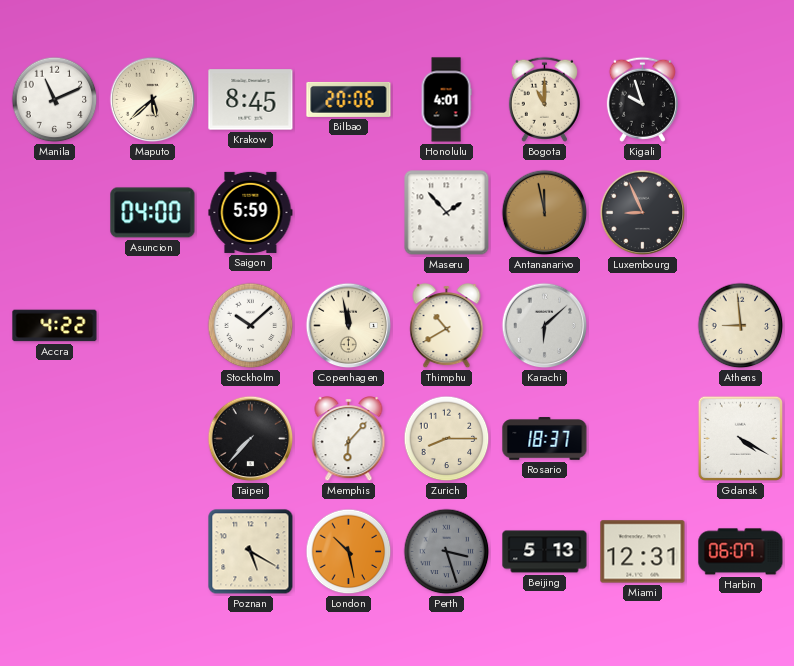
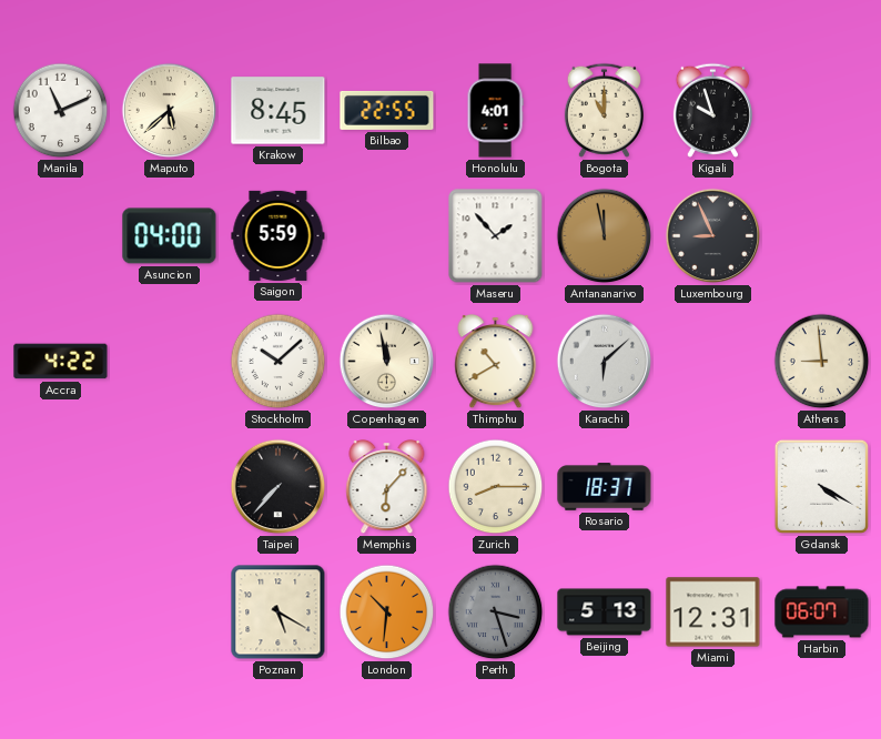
Bilbao: 20:06 -> 22:55
London: 10:28 -> 10:31
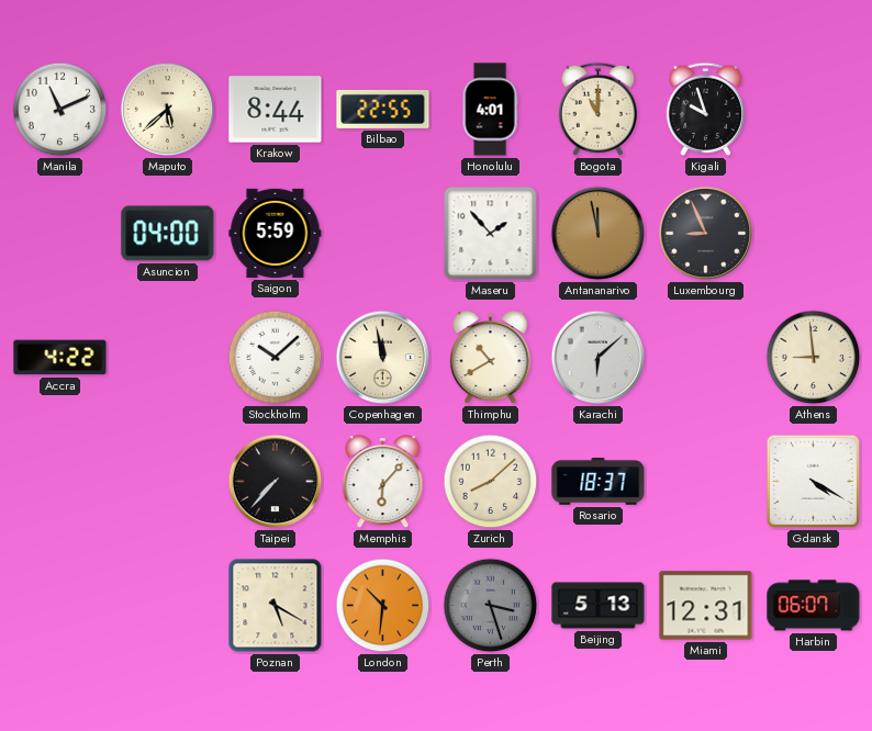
Krakow: 8:45 -> 8:44
Zurich: 8:15 -> 8:08
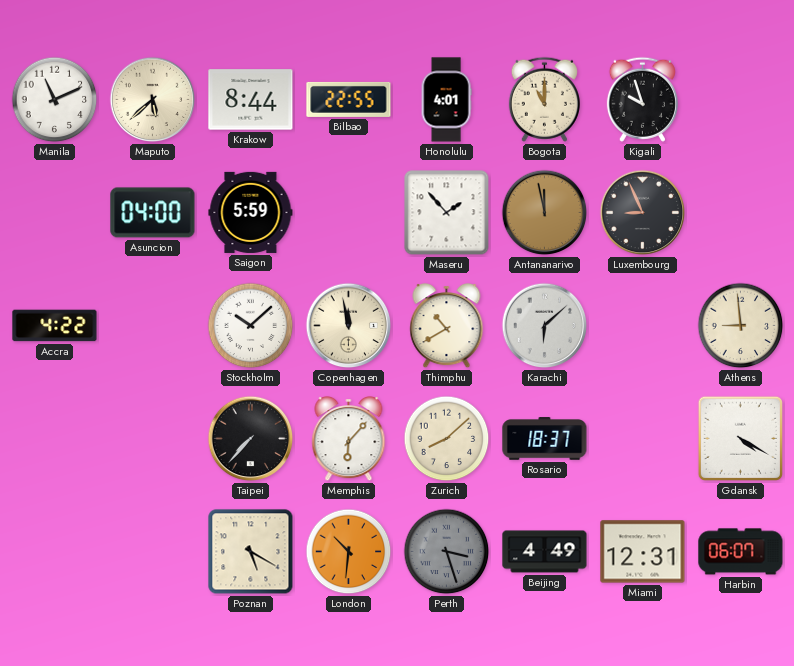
Beijing: 5:13 -> 4:49
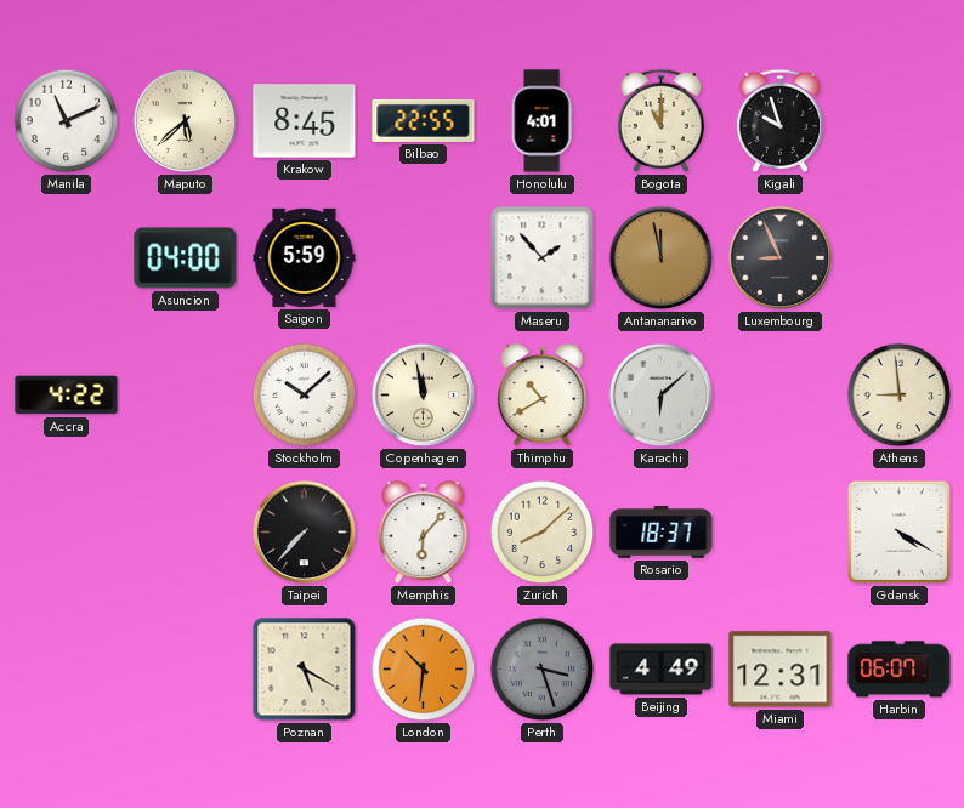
Krakow: 8:44 -> 8:45
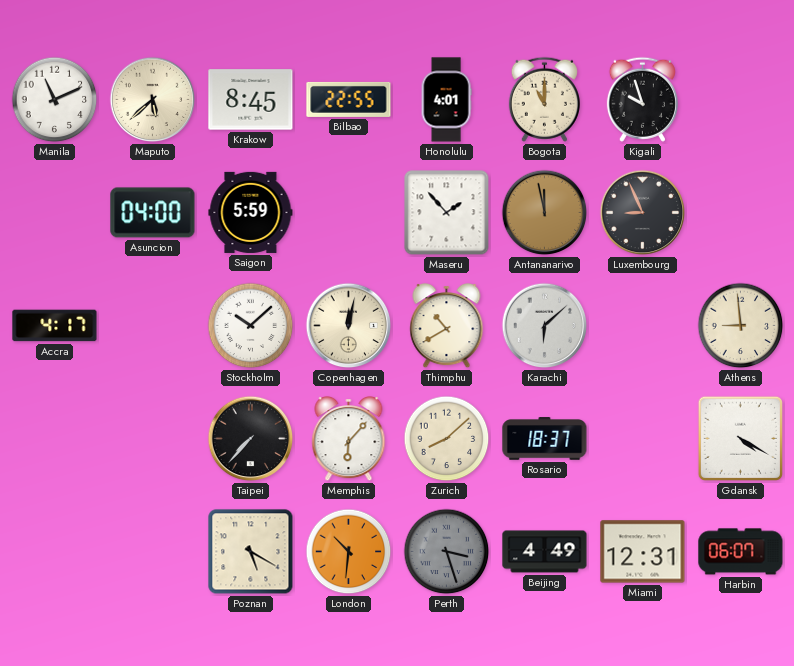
Accra: 4:22 -> 4:17
Copenhagen: 11:58 -> 12:02
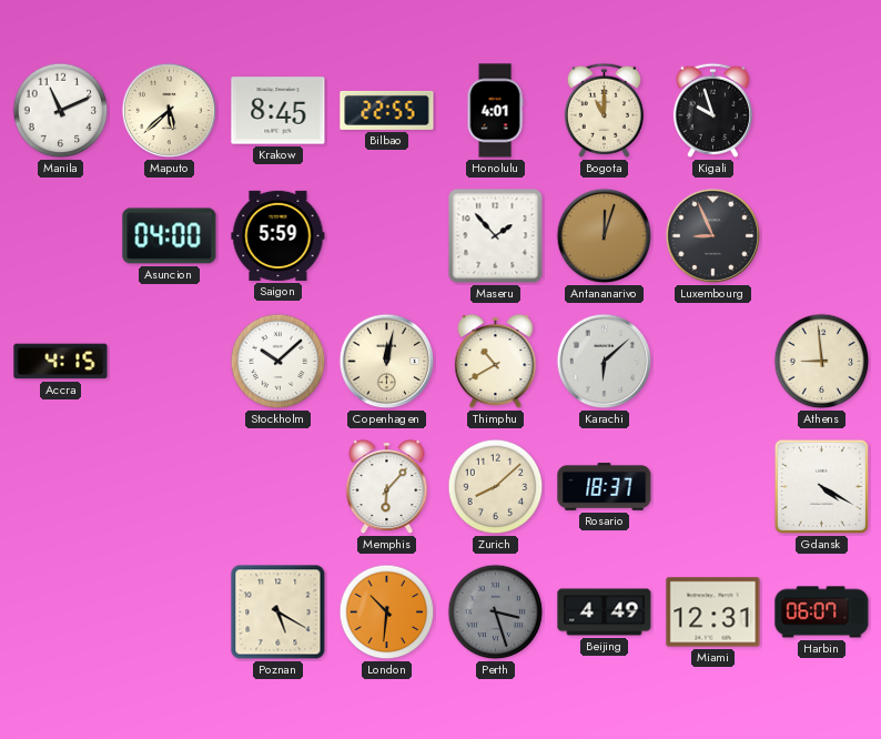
Antananarivo: 11:58 -> 12:03
Accra: 4:17 -> 4:15
Taipei: 7:37 -> none
